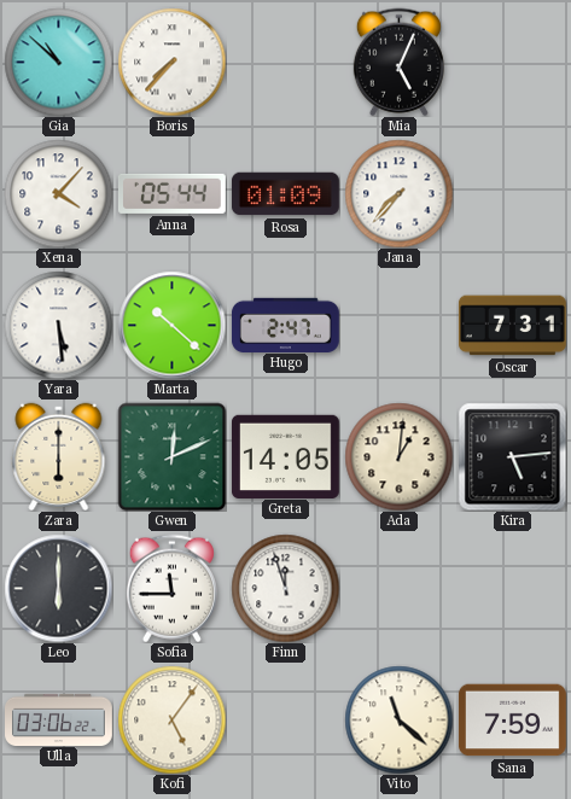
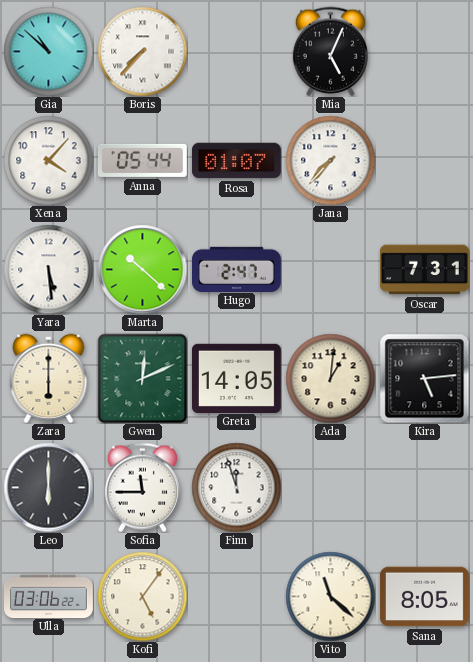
Rosa: 01:09 -> 01:07
Sana: 7:59 -> 8:05
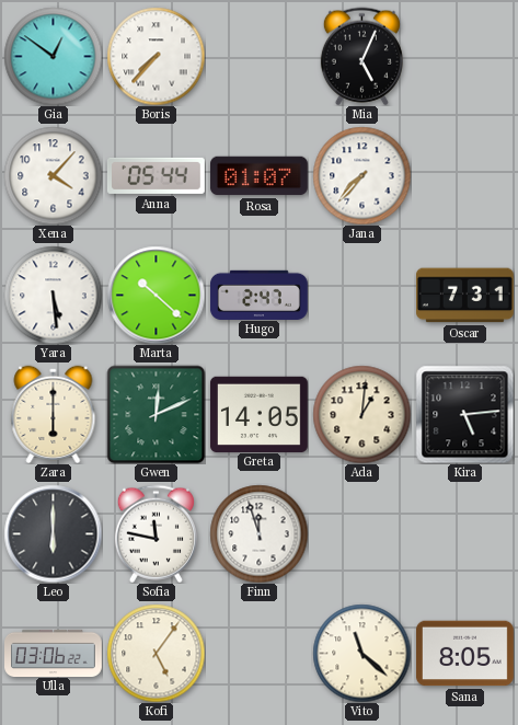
Gia: 10:52 -> 12:51
Sofia: 11:45 -> 11:47
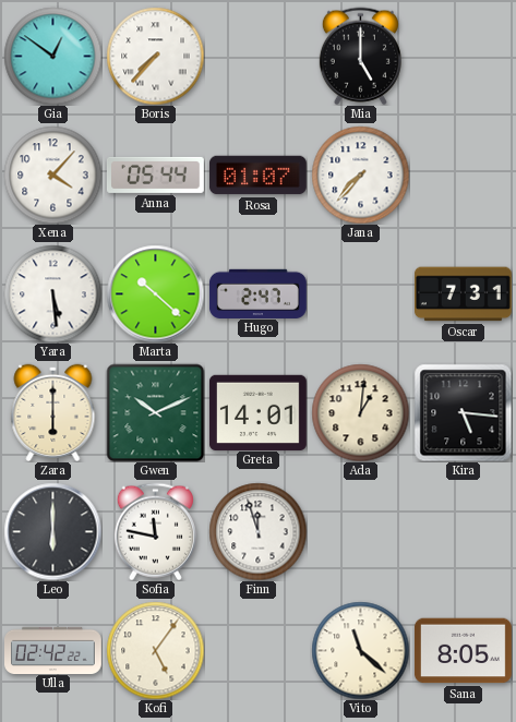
Mia: 5:04 -> 5:00
Gwen: 12:11 -> 10:11
Greta: 14:05 -> 14:01
Kira: 5:14 -> 5:16
Ulla: 03:06 -> 02:42
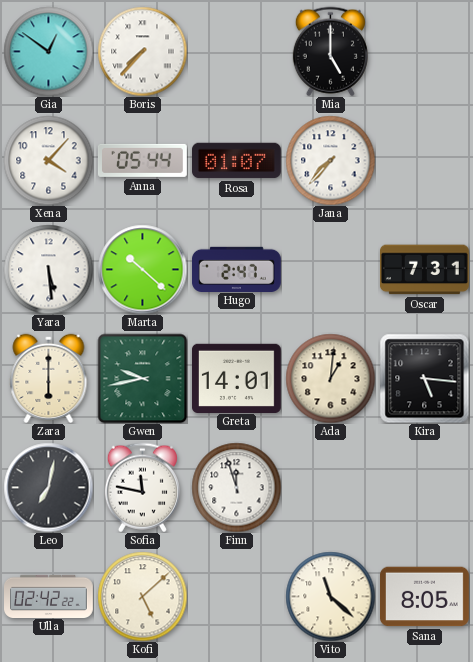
Gwen: 10:11 -> 9:43
Leo: 6:00 -> 7:02
Kofi: 5:06 -> 5:08
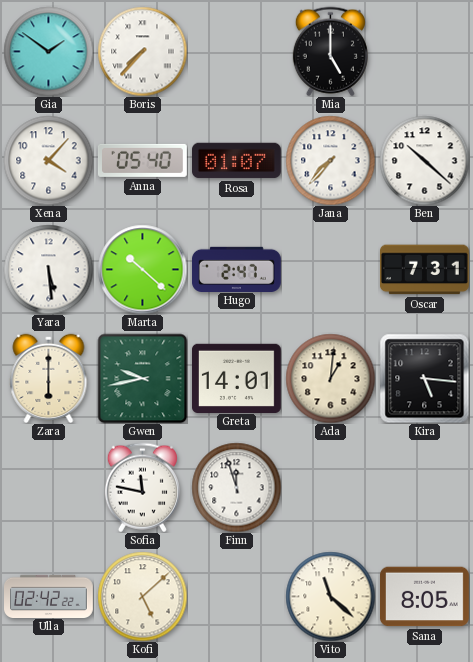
Gia: 12:51 -> 1:51
Anna: 05:44 -> 05:40
Ben: none -> 10:22
Leo: 7:02 -> none
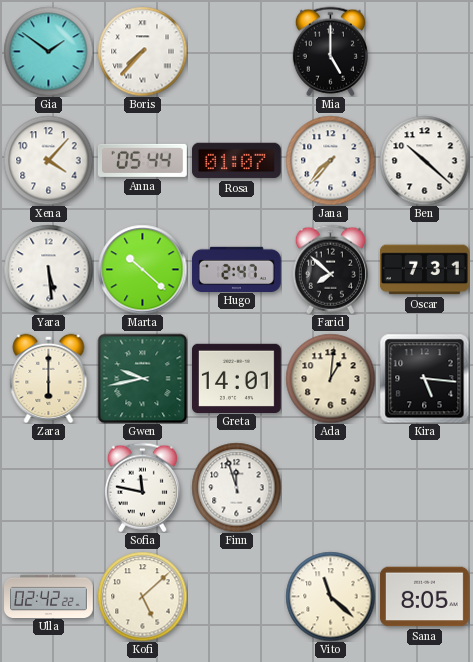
Anna: 05:40 -> 05:44
Farid: none -> 7:52
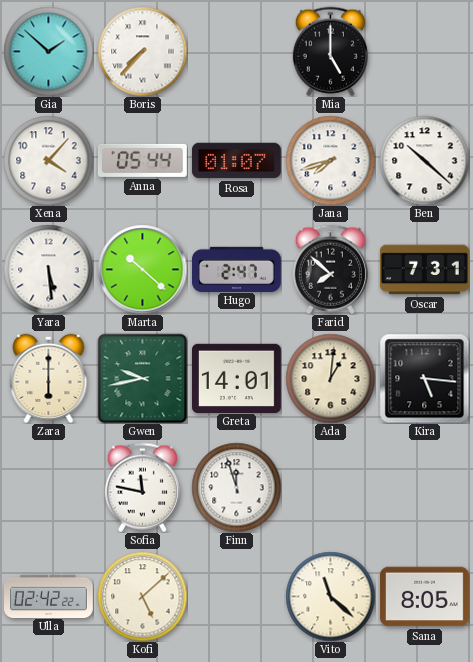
Gia: 1:51 -> 1:52
Jana: 7:37 -> 7:42
